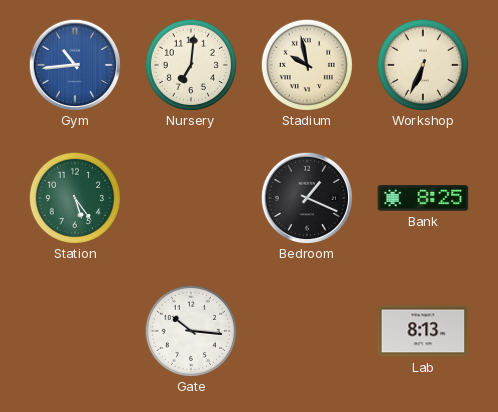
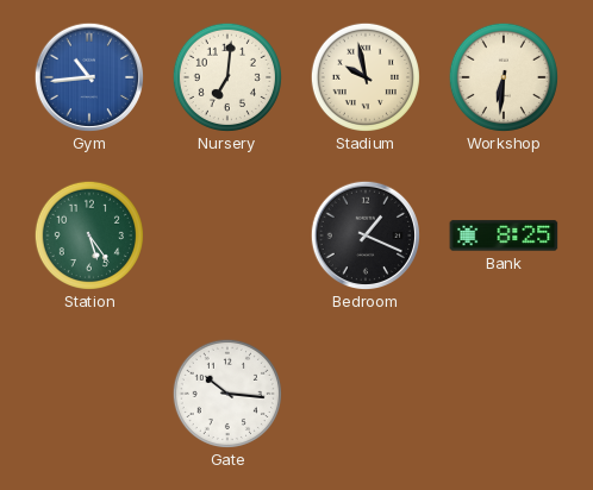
Workshop: 6:34 -> 6:31
Lab: 8:13 -> none
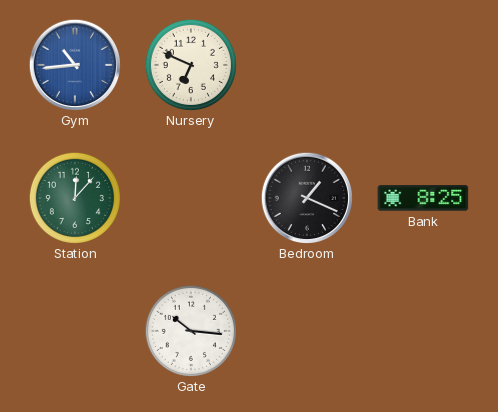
Nursery: 7:01 -> 6:49
Stadium: 9:58 -> none
Workshop: 6:31 -> none
Station: 5:24 -> 12:07
